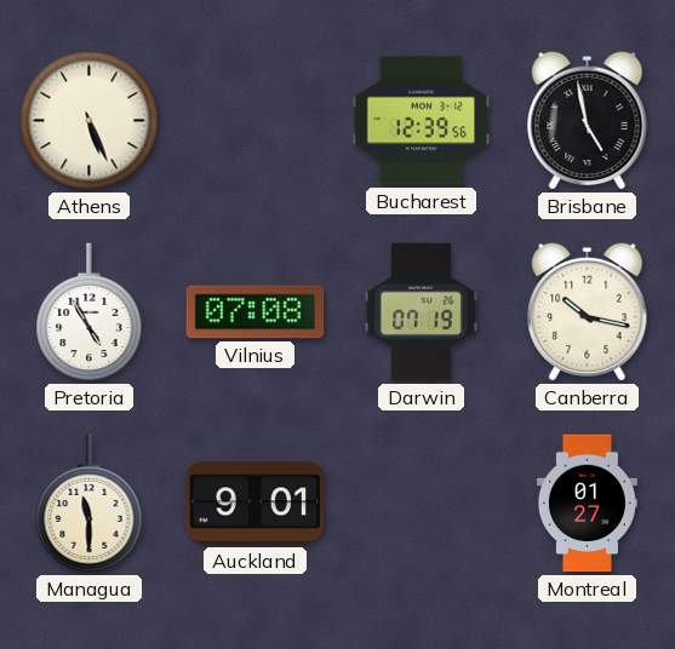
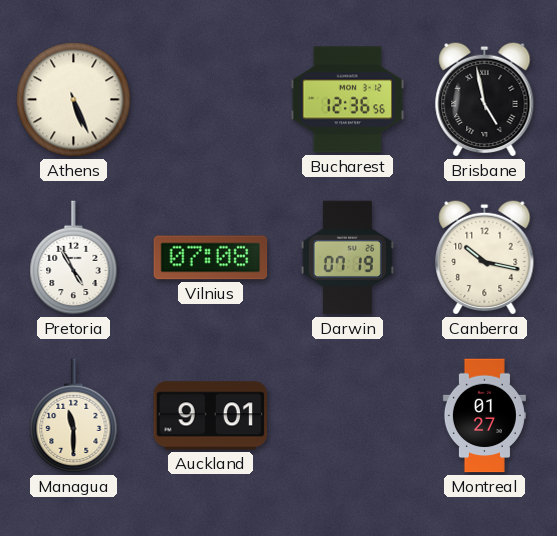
Bucharest: 12:39 -> 12:36
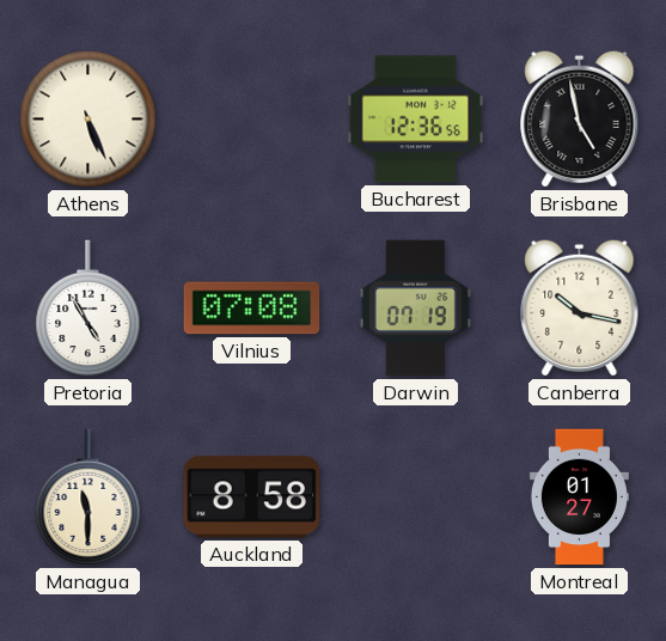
Auckland: 9:01 -> 8:58
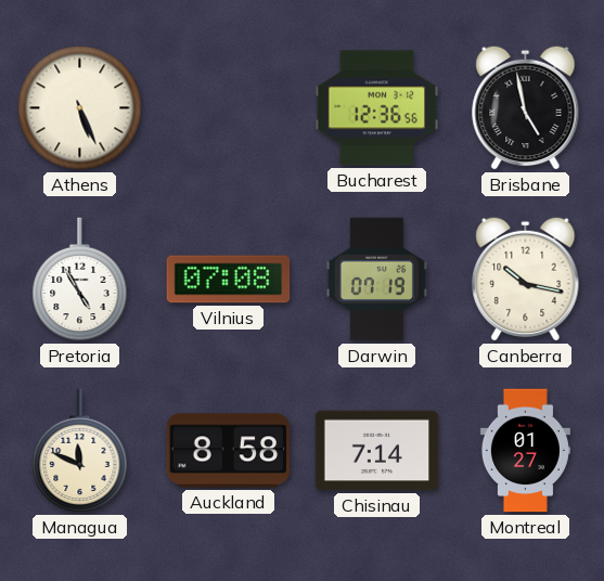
Managua: 11:30 -> 11:49
Chisinau: none -> 7:14
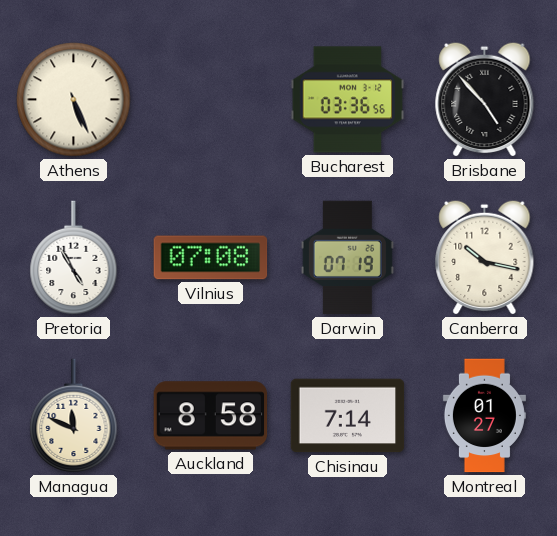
Bucharest: 12:36 -> 03:36
Brisbane: 4:58 -> 4:53
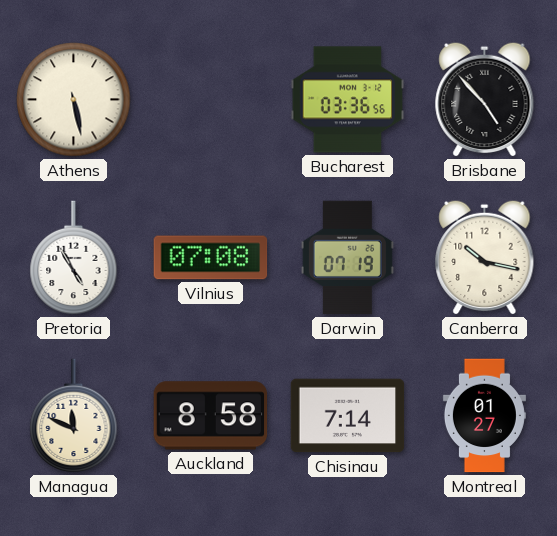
Athens: 5:26 -> 5:28
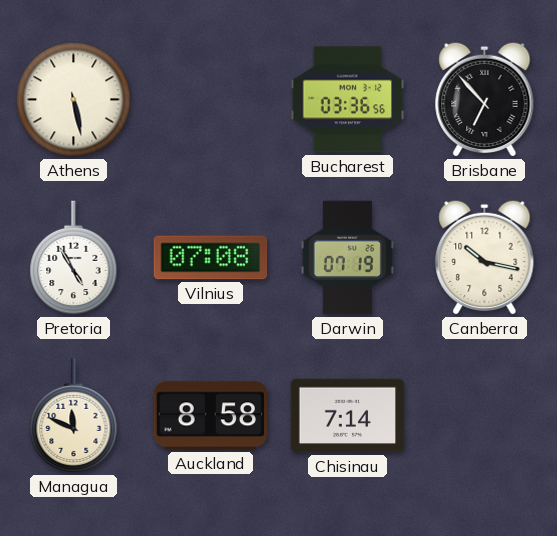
Brisbane: 4:53 -> 6:53
Montreal: 01:27 -> none
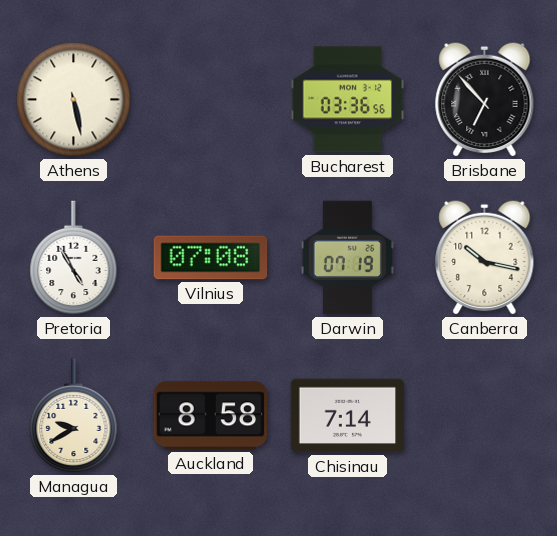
Managua: 11:49 -> 9:40
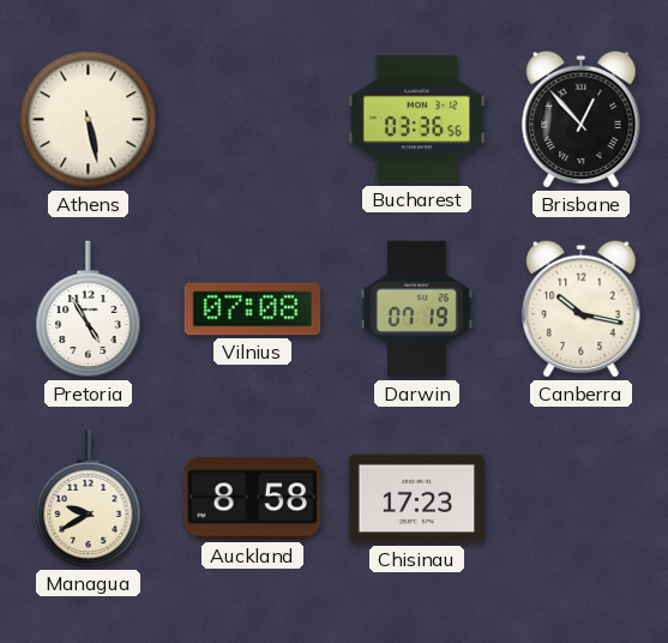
Brisbane: 6:53 -> 12:53
Chisinau: 7:14 -> 17:23
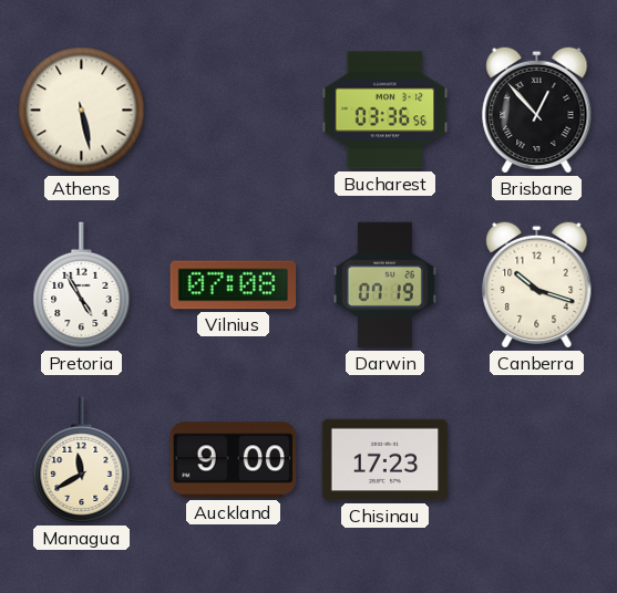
Canberra: 10:17 -> 10:18
Managua: 9:40 -> 11:40
Auckland: 8:58 -> 9:00
